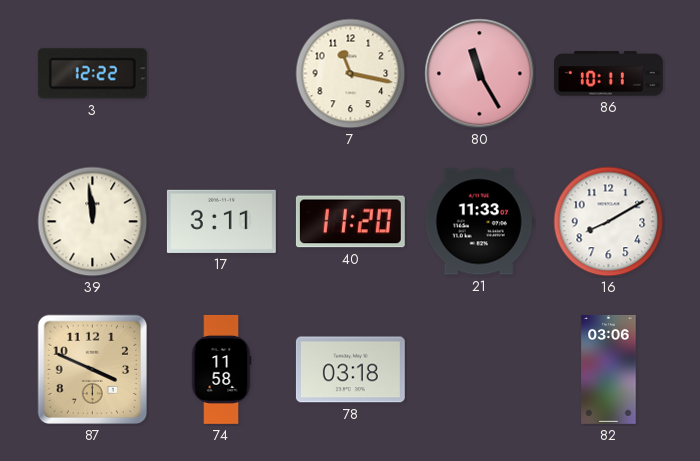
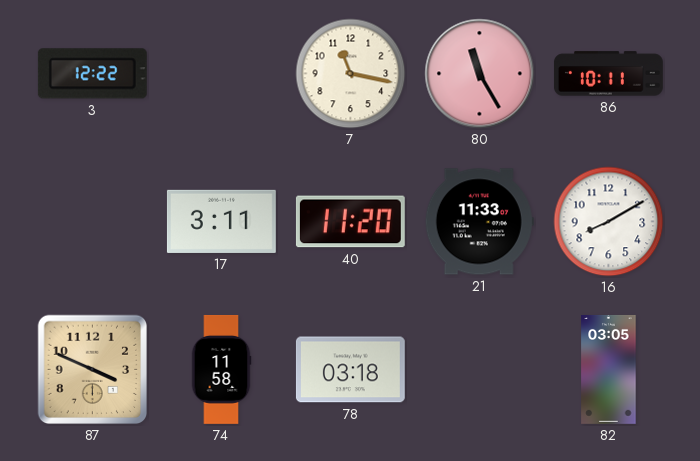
39: 11:59 -> none
82: 03:06 -> 03:05
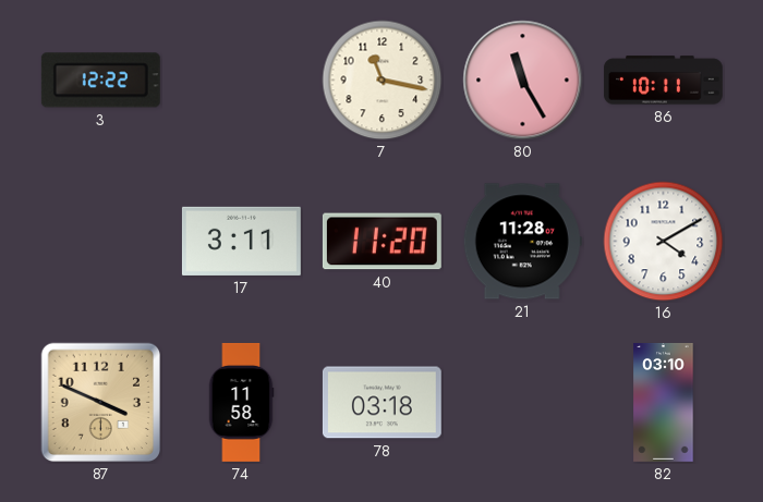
21: 11:33 -> 11:28
16: 8:10 -> 4:10
82: 03:05 -> 03:10
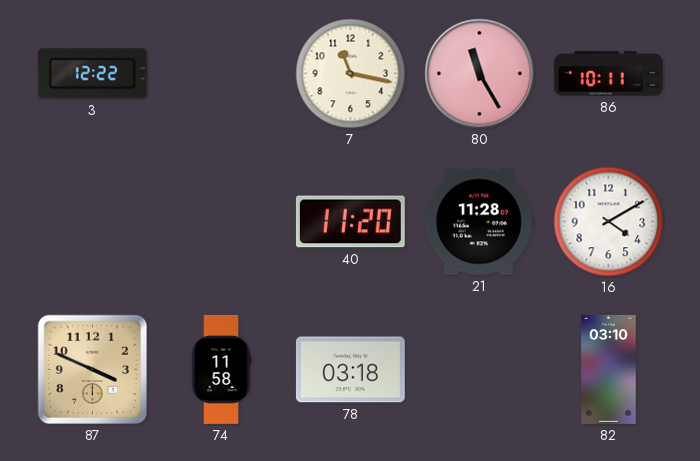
17: 3:11 -> none
